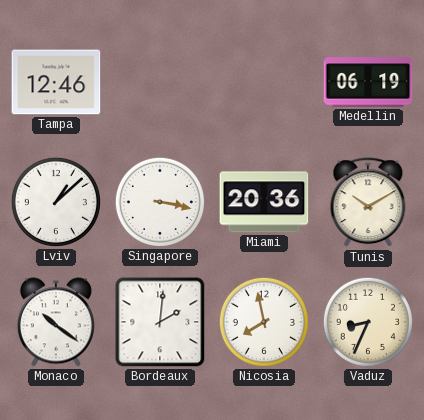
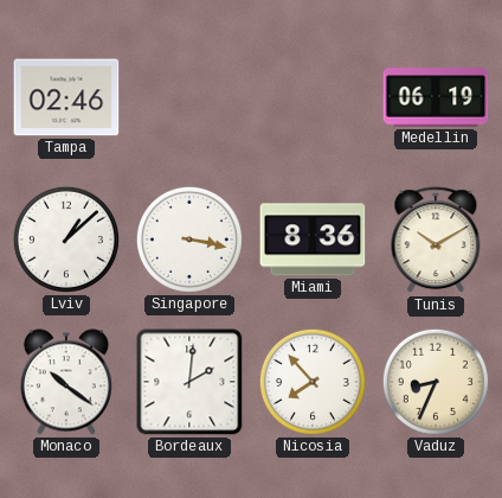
Tampa: 12:46 -> 02:46
Miami: 20:36 -> 8:36
Nicosia: 7:58 -> 7:53
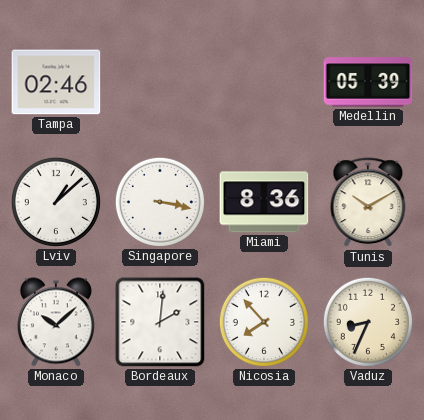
Medellin: 06:19 -> 05:39
Monaco: 10:21 -> 10:08
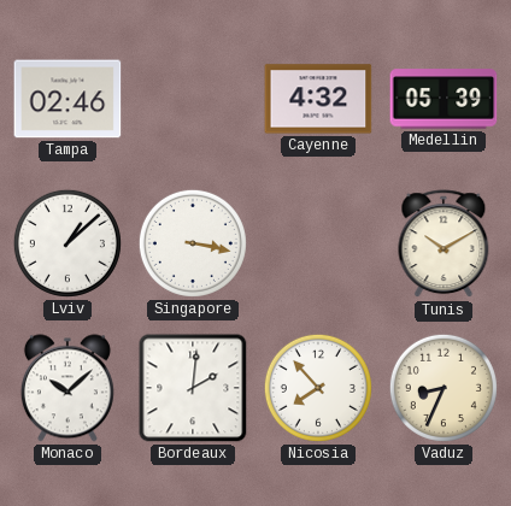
Cayenne: none -> 4:32
Miami: 8:36 -> none
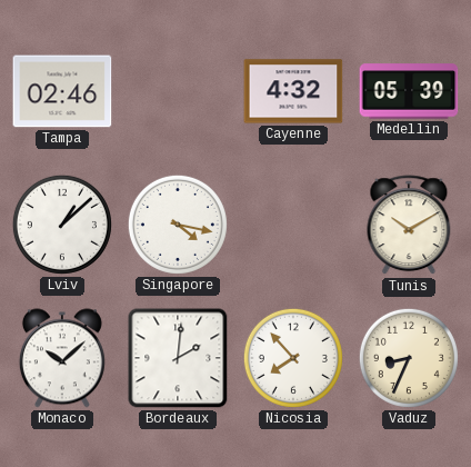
Singapore: 3:17 -> 4:17
